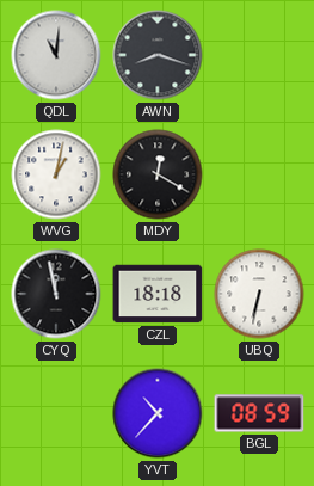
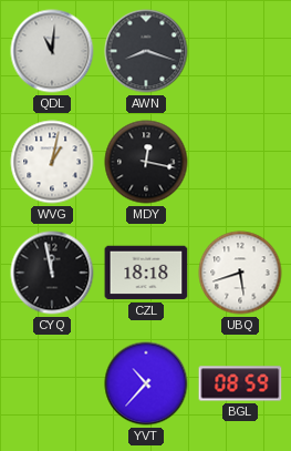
MDY: 12:20 -> 12:17
UBQ: 6:32 -> 5:42
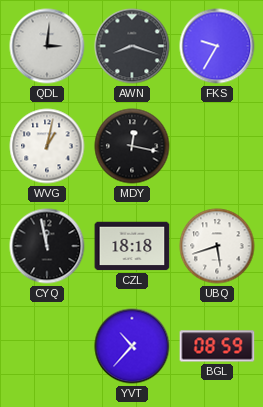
QDL: 11:01 -> 3:01
FKS: none -> 9:35
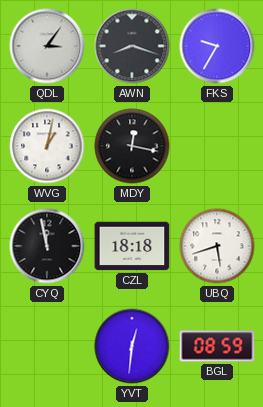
QDL: 3:01 -> 3:06
YVT: 10:37 -> 12:31
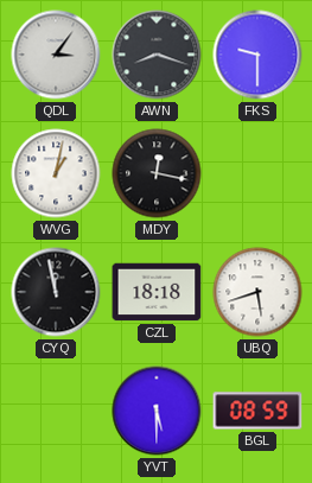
FKS: 9:35 -> 9:30
YVT: 12:31 -> 5:30
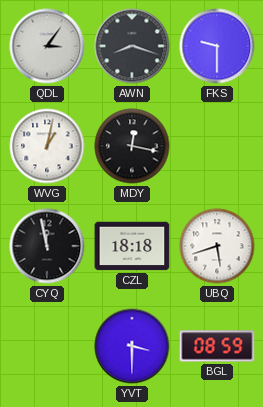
YVT: 5:30 -> 3:30
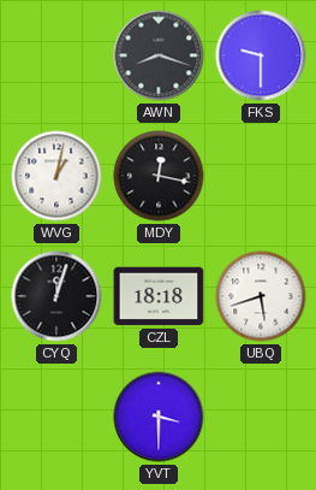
QDL: 3:06 -> none
CYQ: 11:58 -> 12:03
BGL: 08:59 -> none
